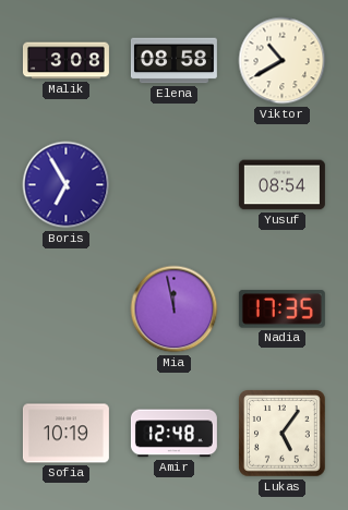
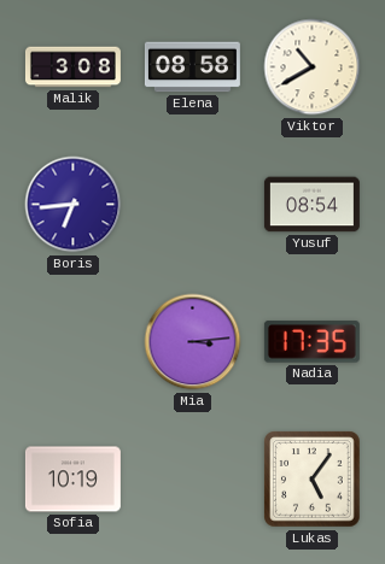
Boris: 6:55 -> 6:44
Mia: 11:58 -> 3:14
Amir: 12:48 -> none
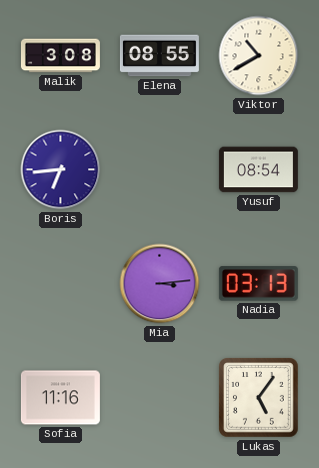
Elena: 08:58 -> 08:55
Nadia: 17:35 -> 03:13
Sofia: 10:19 -> 11:16
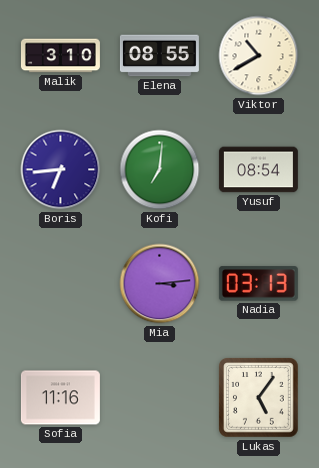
Malik: 3:08 -> 3:10
Kofi: none -> 7:01
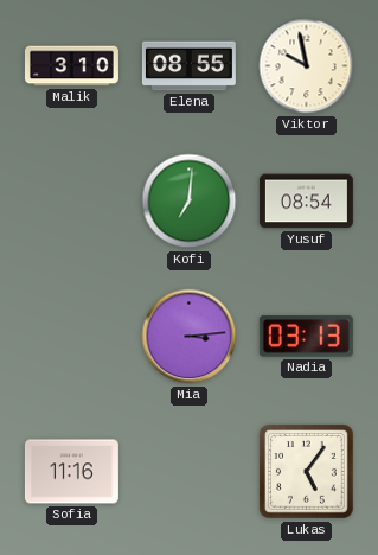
Viktor: 10:40 -> 9:58
Boris: 6:44 -> none
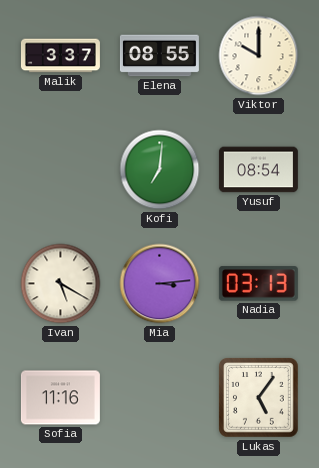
Malik: 3:10 -> 3:37
Viktor: 9:58 -> 10:00
Ivan: none -> 5:20
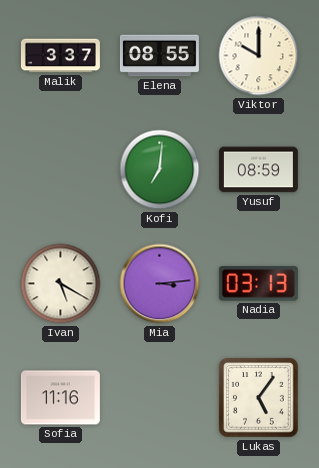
Yusuf: 08:54 -> 08:59
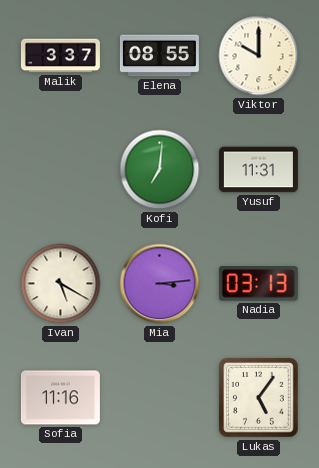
Yusuf: 08:59 -> 11:31
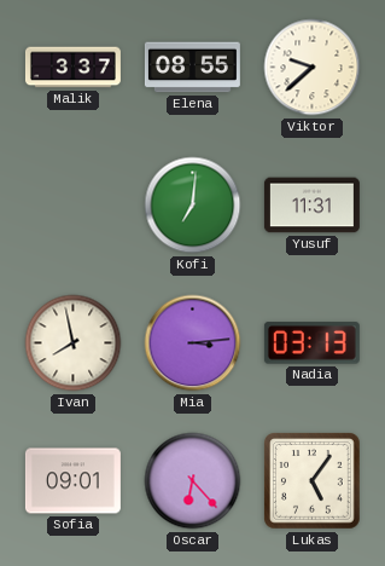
Viktor: 10:00 -> 9:38
Ivan: 5:20 -> 7:58
Sofia: 11:16 -> 09:01
Oscar: none -> 6:23
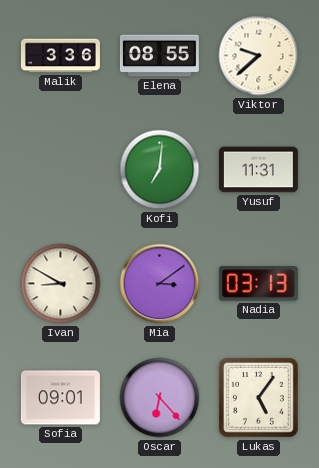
Malik: 3:37 -> 3:36
Ivan: 7:58 -> 8:50
Mia: 3:14 -> 3:09
